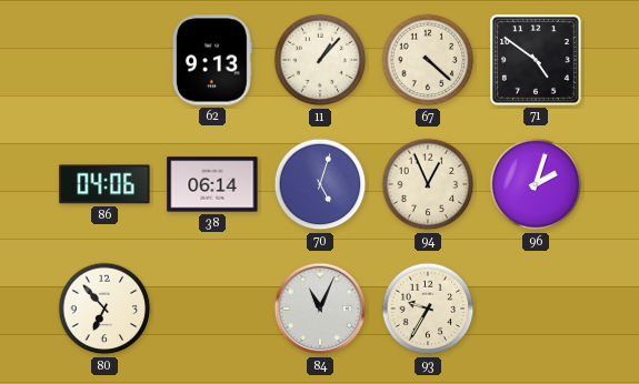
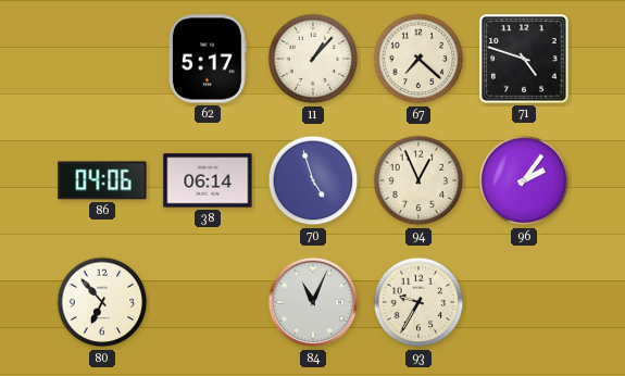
62: 9:13 -> 5:17
67: 4:22 -> 7:22
71: 4:51 -> 4:48
70: 5:03 -> 4:57
96: 2:03 -> 2:06
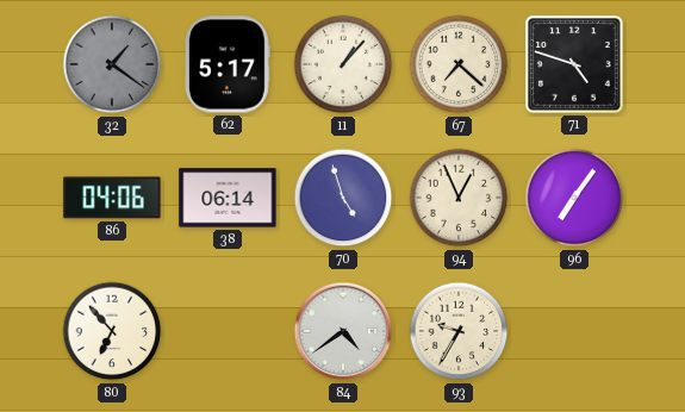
32: none -> 1:21
96: 2:06 -> 7:06
84: 11:04 -> 4:39
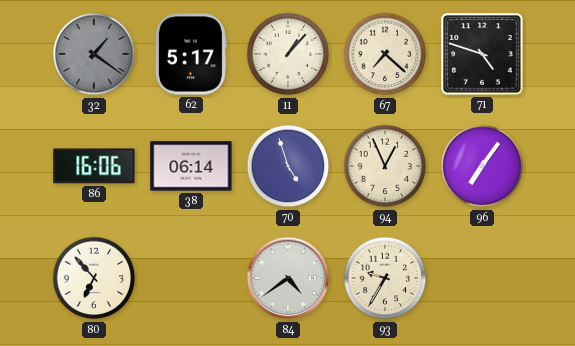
86: 04:06 -> 16:06
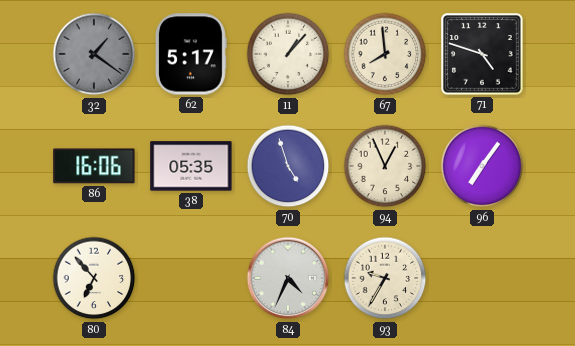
67: 7:22 -> 7:59
38: 06:14 -> 05:35
84: 4:39 -> 4:34
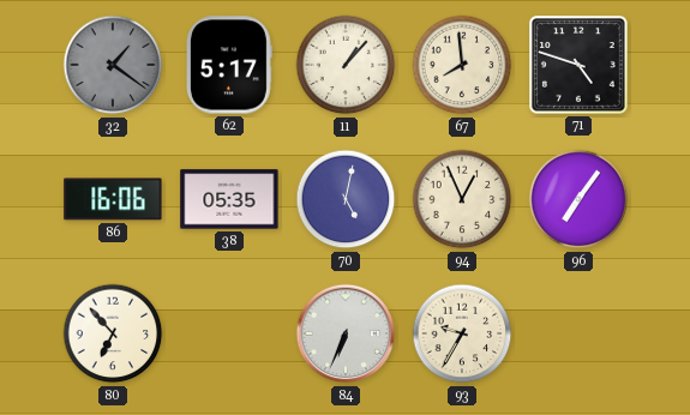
70: 4:57 -> 5:02
84: 4:34 -> 6:34
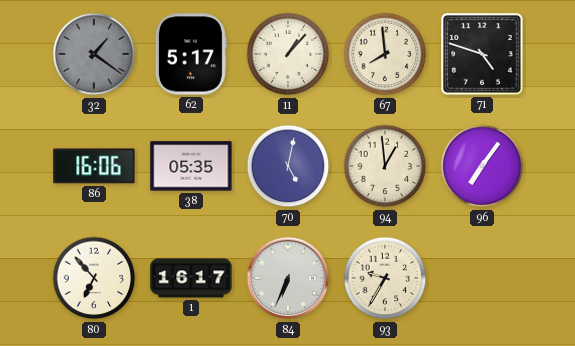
94: 12:56 -> 12:59
1: none -> 16:17
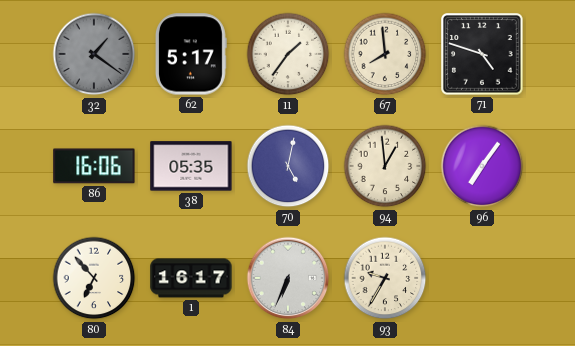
11: 1:07 -> 1:36
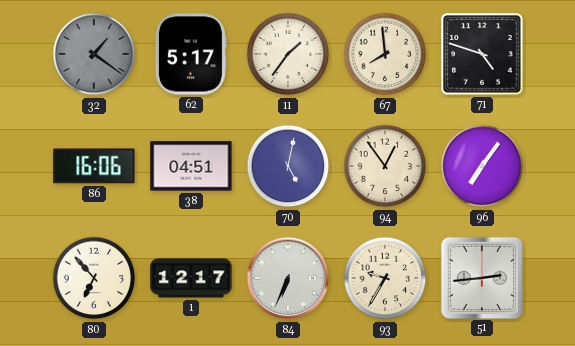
38: 05:35 -> 04:51
94: 12:59 -> 12:54
1: 16:17 -> 12:17
51: none -> 2:44
